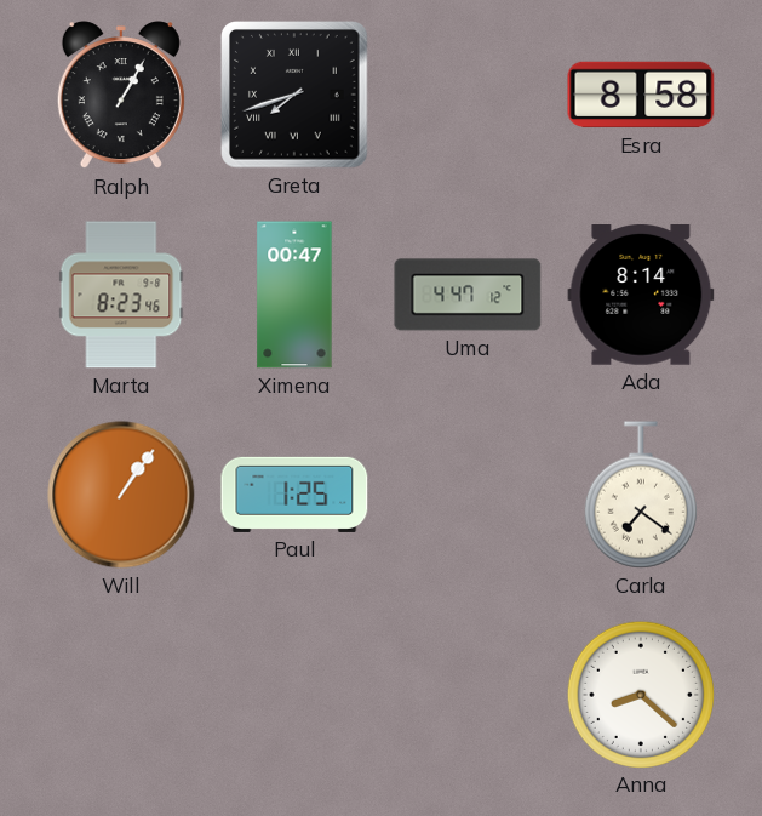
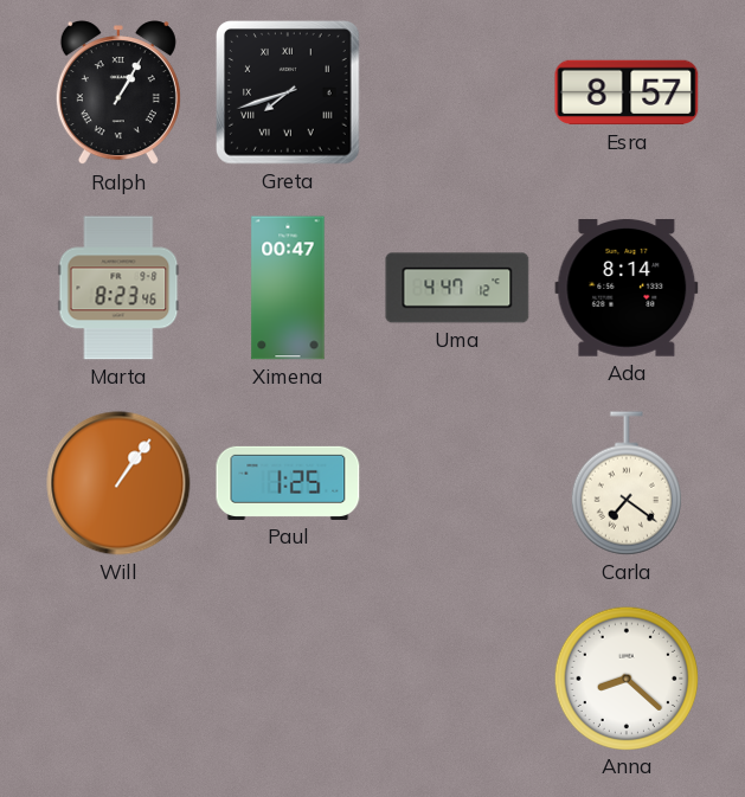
Esra: 8:58 -> 8:57
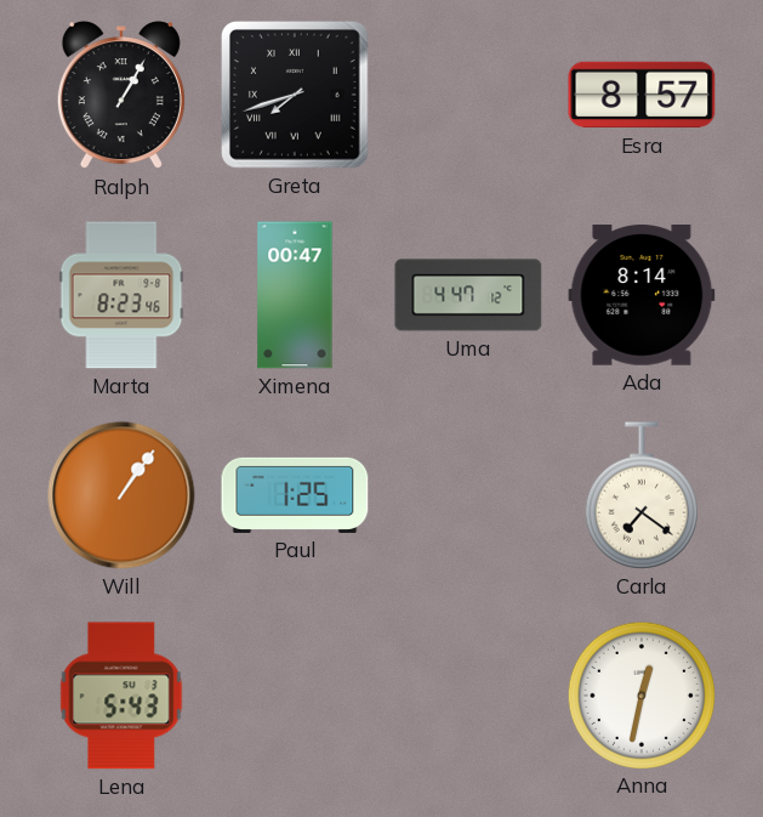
Lena: none -> 5:43
Anna: 8:22 -> 12:32
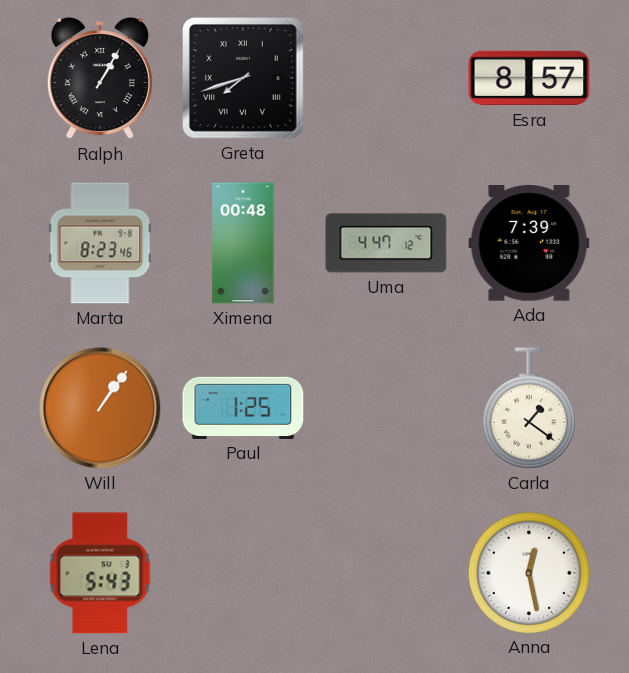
Ximena: 00:47 -> 00:48
Ada: 8:14 -> 7:39
Carla: 7:21 -> 1:21
Anna: 12:32 -> 12:28
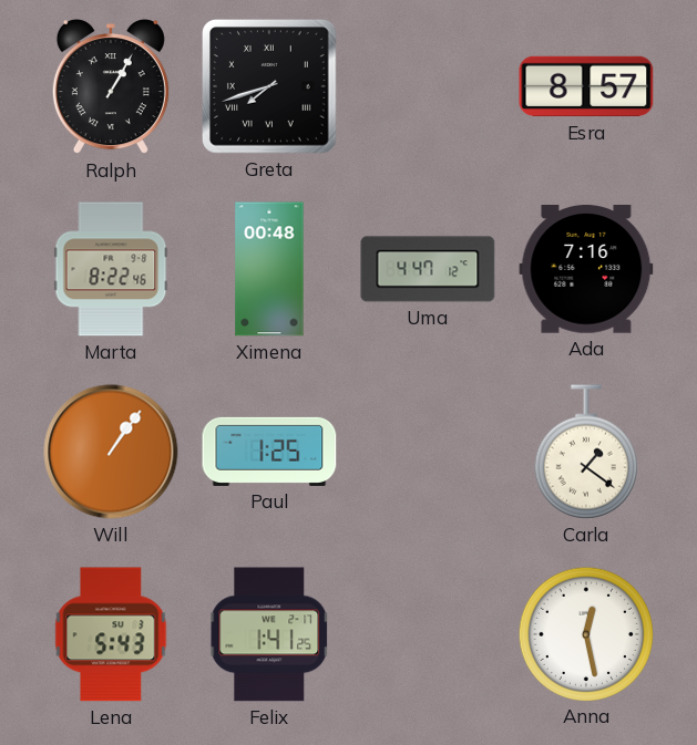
Marta: 8:23 -> 8:22
Ada: 7:39 -> 7:16
Felix: none -> 1:41
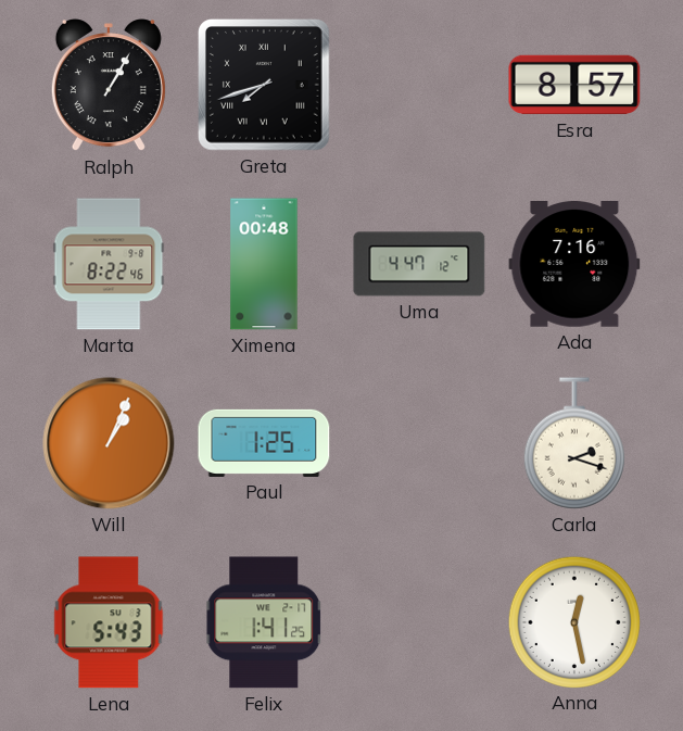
Will: 1:06 -> 1:04
Carla: 1:21 -> 2:18
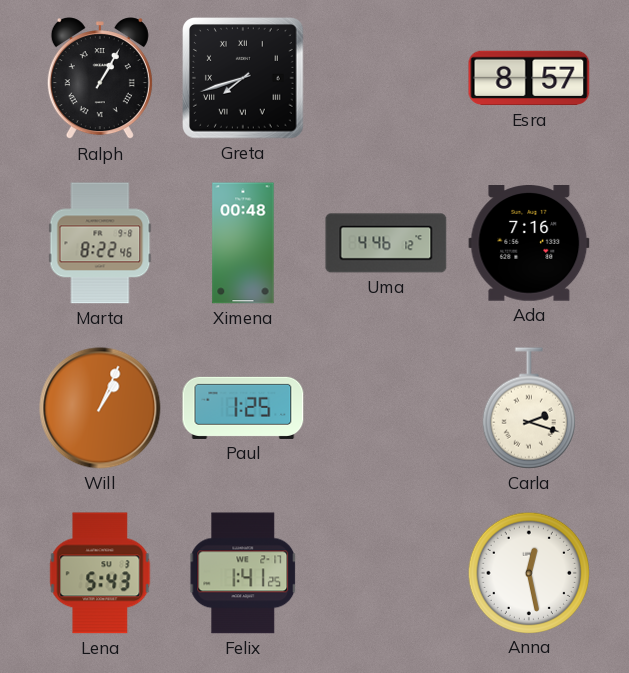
Uma: 4:47 -> 4:46
